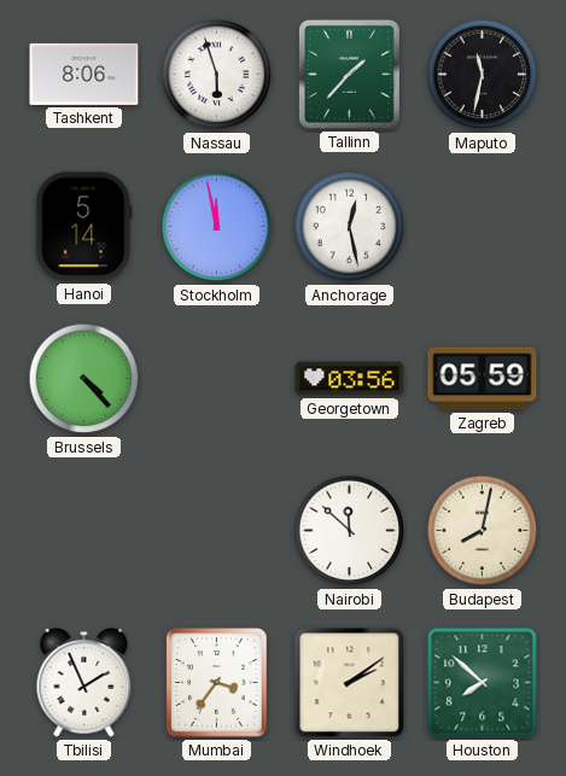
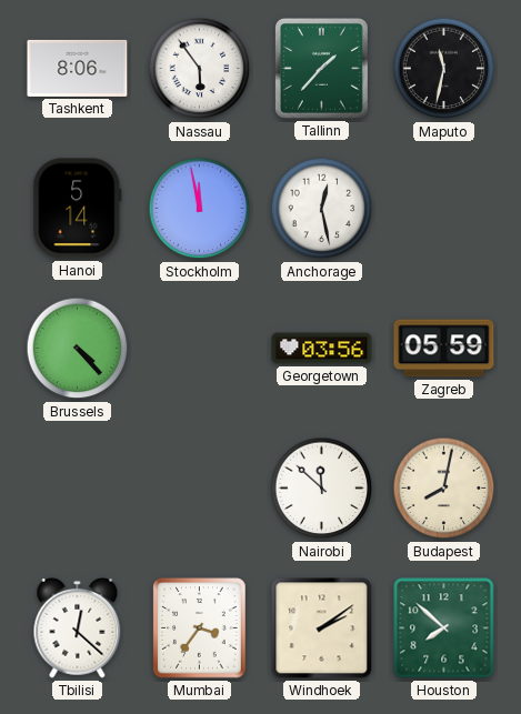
Nassau: 5:57 -> 5:54
Tbilisi: 1:56 -> 12:22
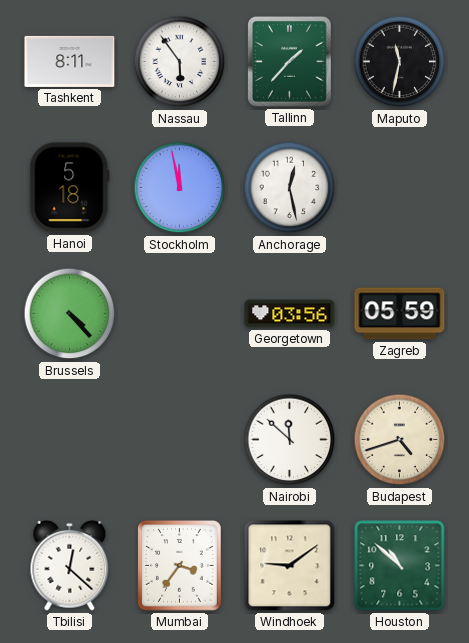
Tashkent: 8:06 -> 8:11
Hanoi: 5:14 -> 5:18
Budapest: 8:02 -> 4:42
Windhoek: 2:09 -> 9:09
Houston: 7:52 -> 10:52
